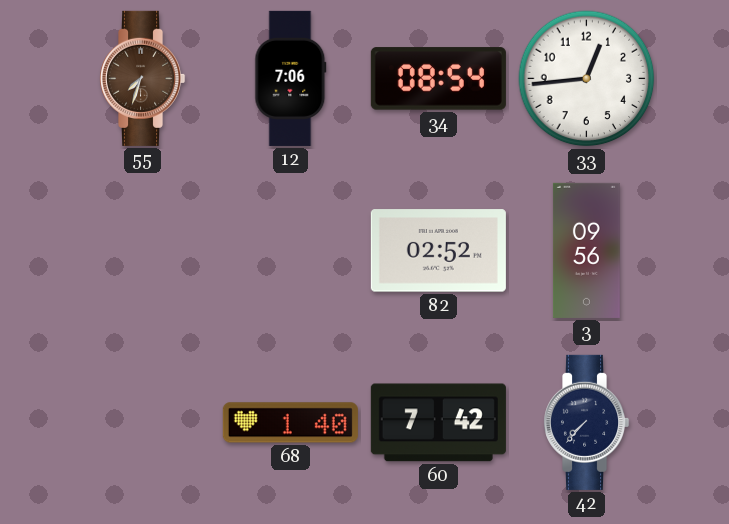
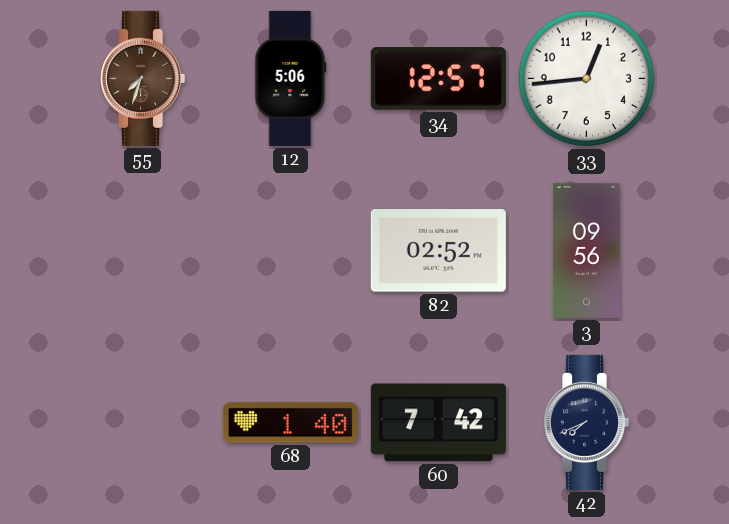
12: 7:06 -> 5:06
34: 08:54 -> 12:57
42: 7:37 -> 7:41
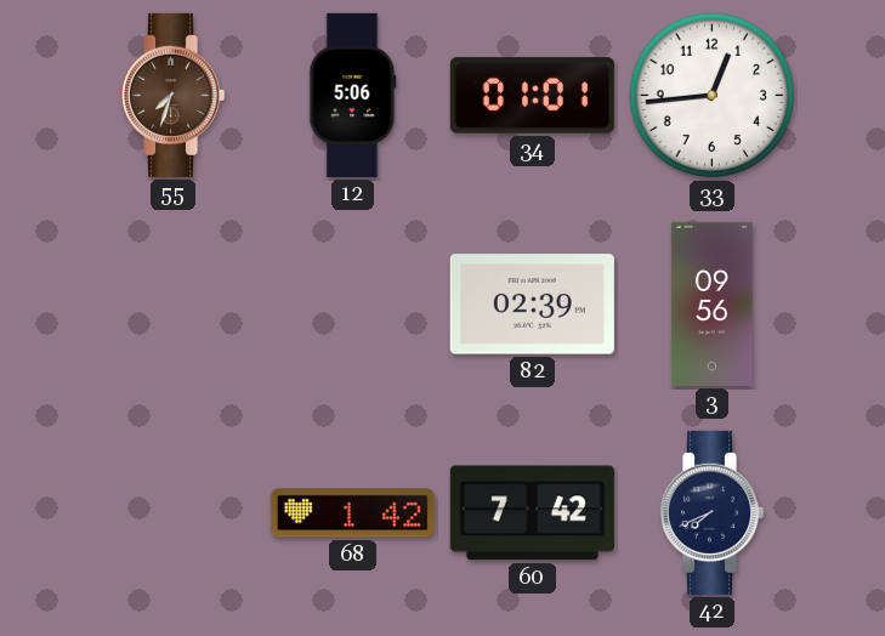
34: 12:57 -> 01:01
82: 02:52 -> 02:39
68: 1:40 -> 1:42
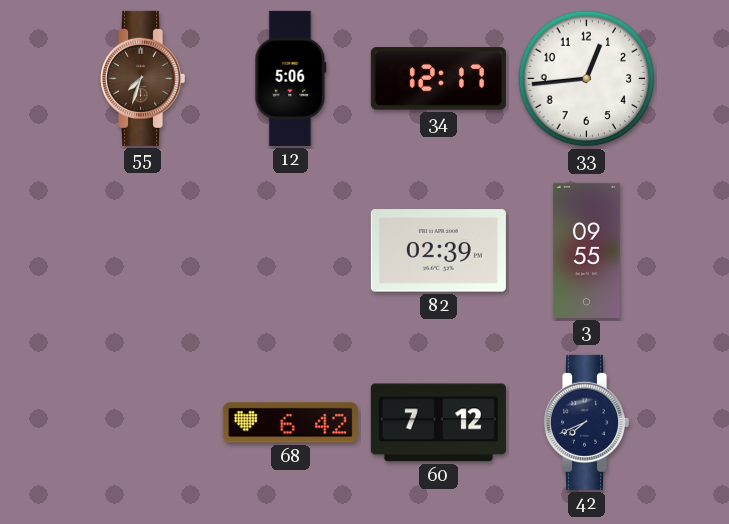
34: 01:01 -> 12:17
3: 09:56 -> 09:55
68: 1:42 -> 6:42
60: 7:42 -> 7:12
